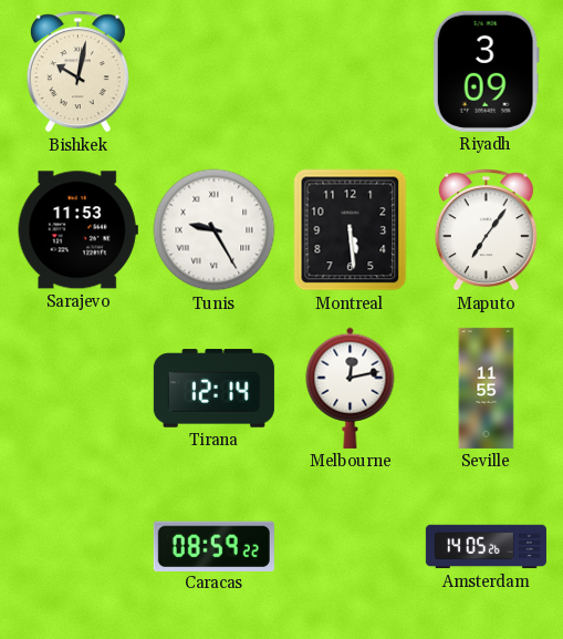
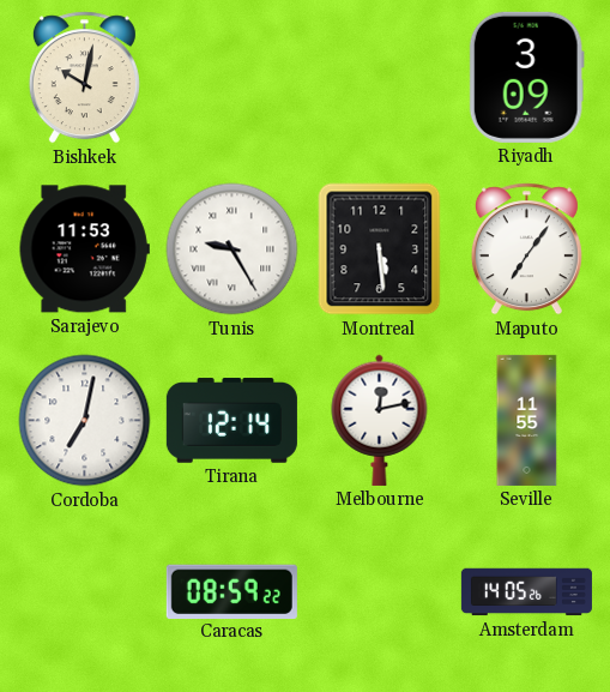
Cordoba: none -> 7:02
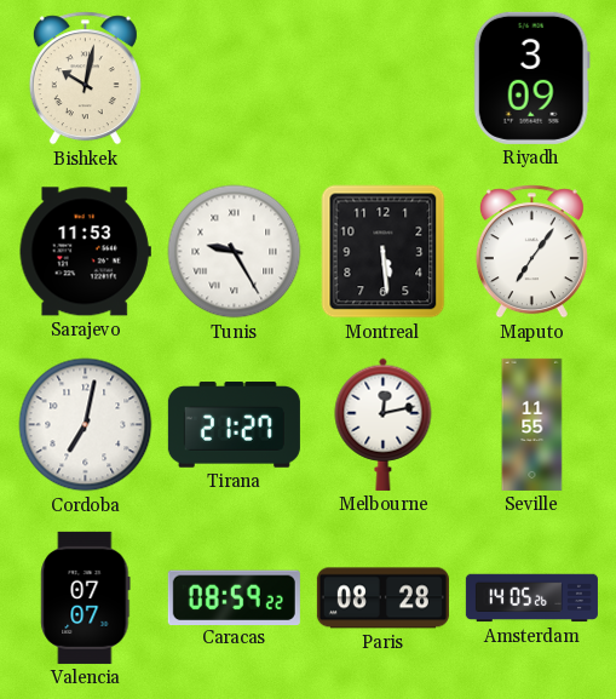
Tirana: 12:14 -> 21:27
Valencia: none -> 07:07
Paris: none -> 08:28
